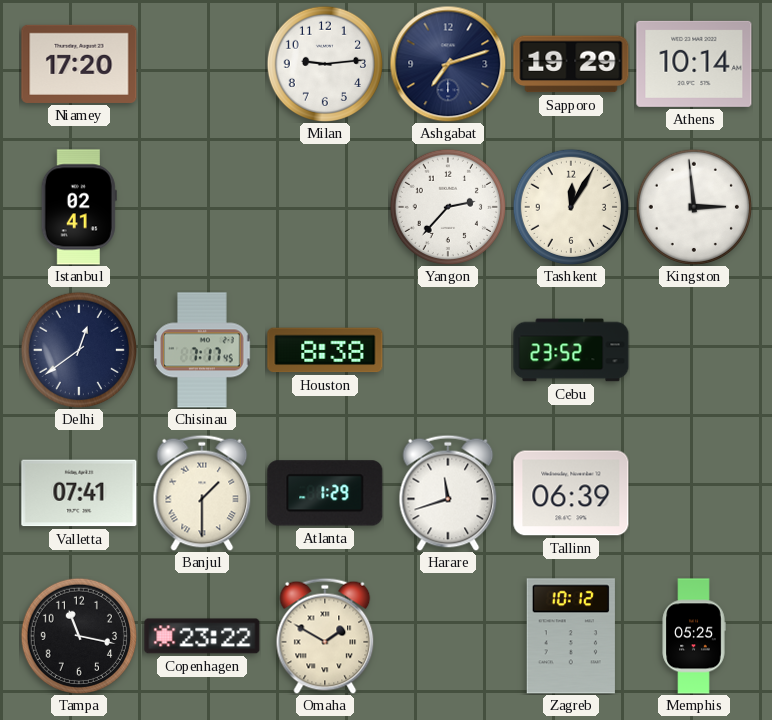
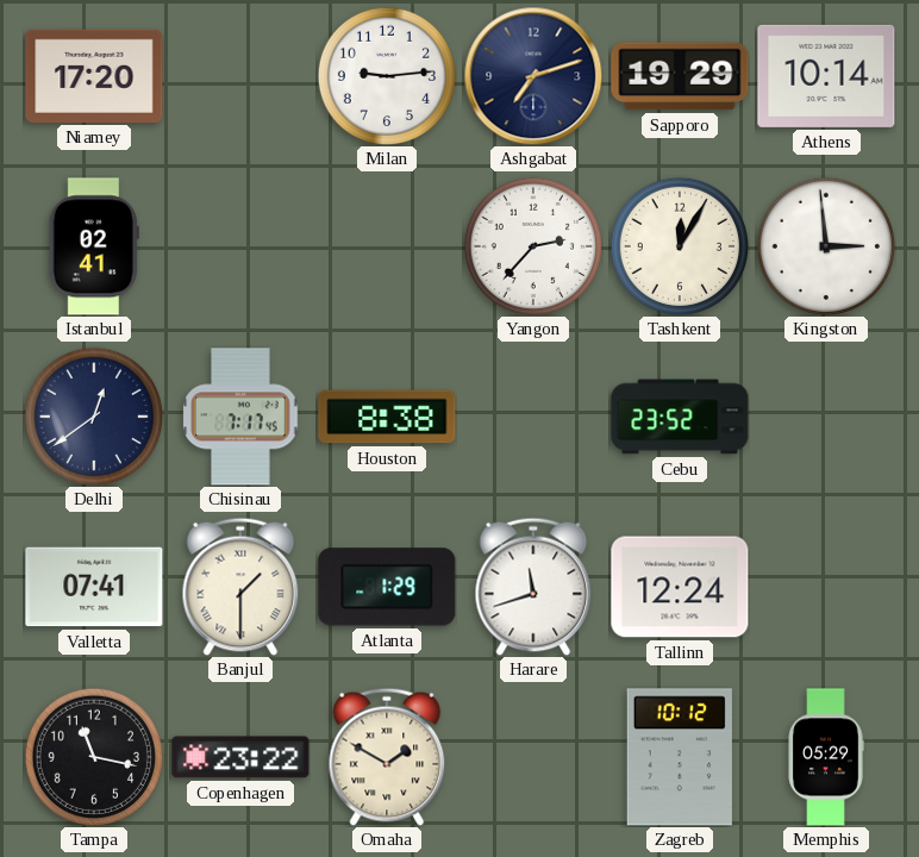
Tallinn: 06:39 -> 12:24
Memphis: 05:25 -> 05:29
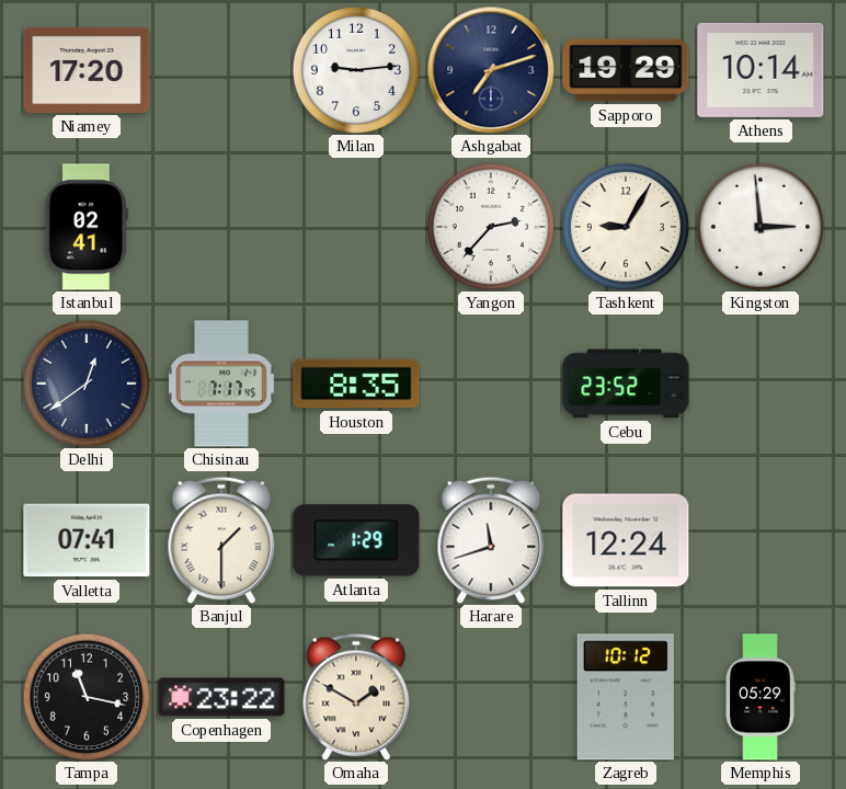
Tashkent: 12:05 -> 9:05
Houston: 8:38 -> 8:35
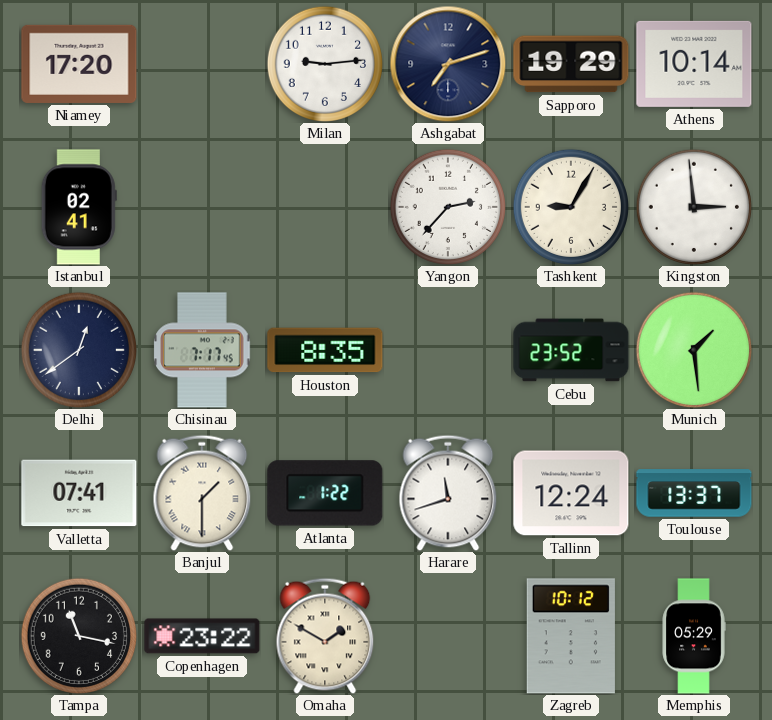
Munich: none -> 1:29
Atlanta: 1:29 -> 1:22
Toulouse: none -> 13:37
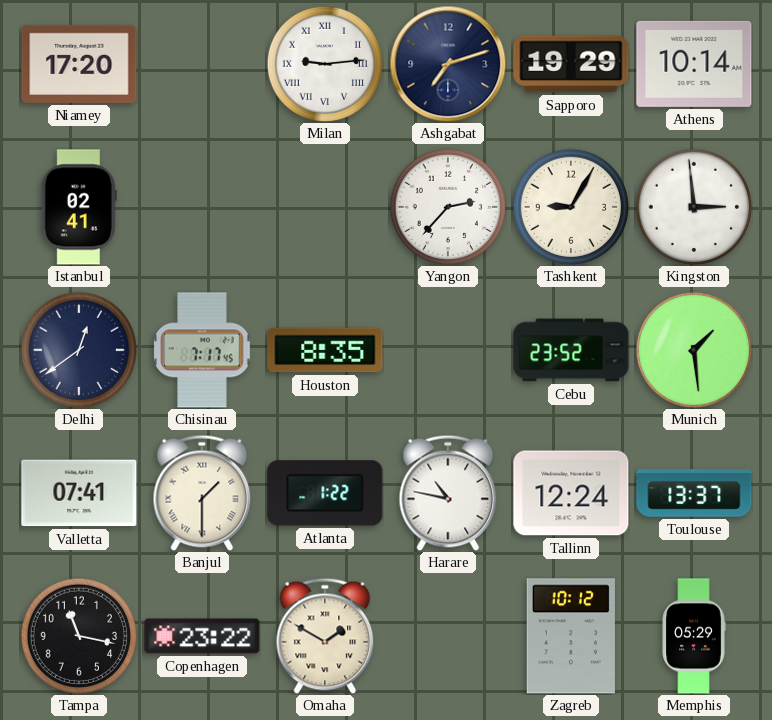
Milan numerals: Arabic -> Roman
Harare: 11:42 -> 10:47
